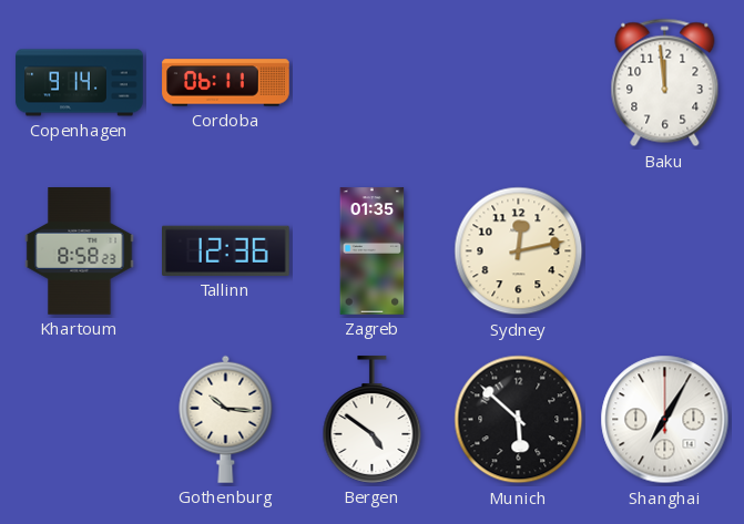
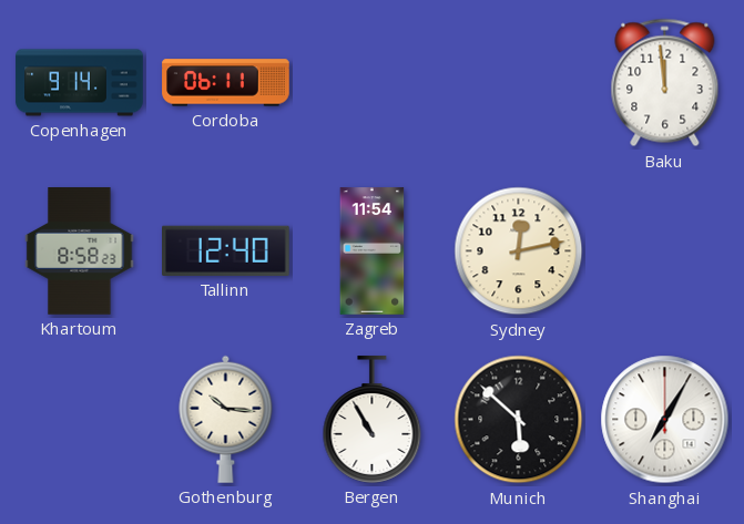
Tallinn: 12:36 -> 12:40
Zagreb: 01:35 -> 11:54
Bergen: 4:51 -> 10:55
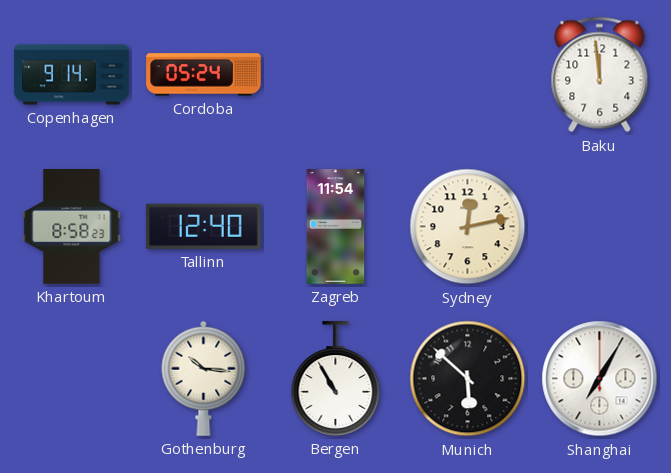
Cordoba: 06:11 -> 05:24
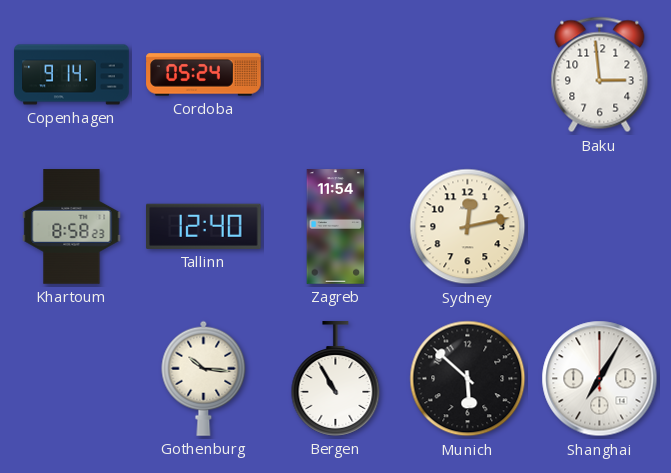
Baku: 11:59 -> 2:59
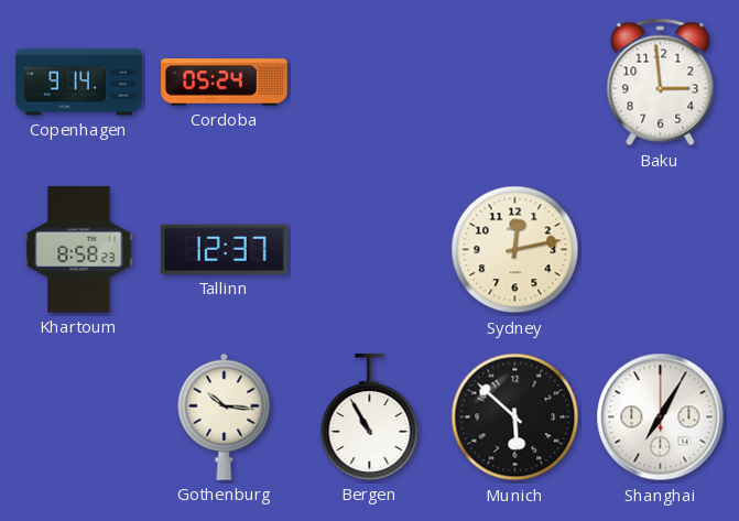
Tallinn: 12:40 -> 12:37
Zagreb: 11:54 -> none
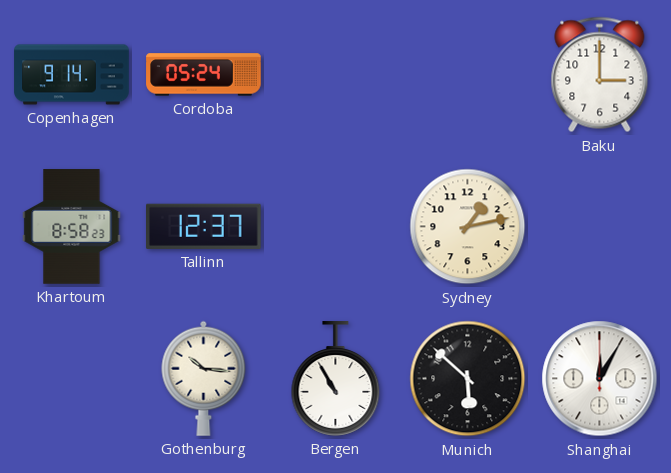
Baku: 2:59 -> 3:00
Sydney: 12:13 -> 1:13
Shanghai: 7:05 -> 12:05
